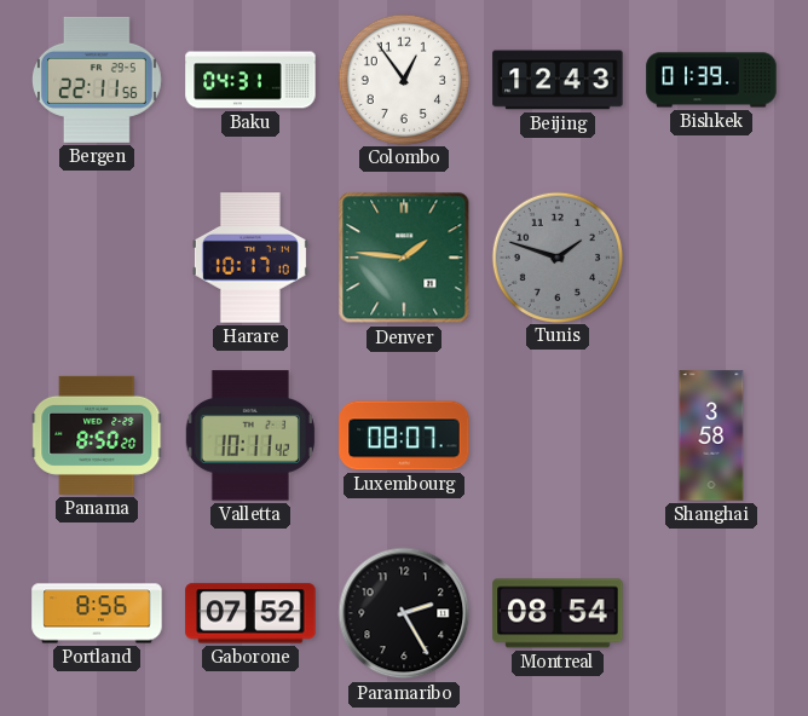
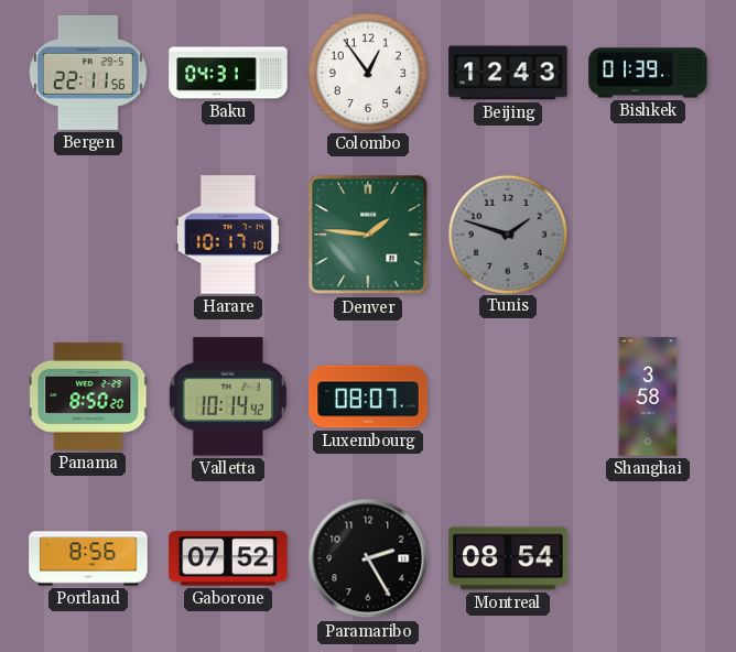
Valletta: 10:11 -> 10:14
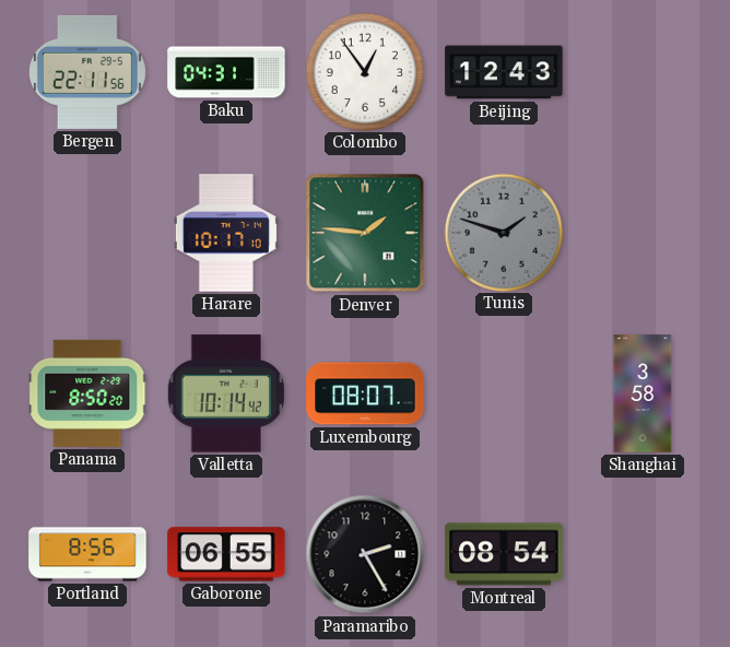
Bishkek: 01:39 -> none
Gaborone: 07:52 -> 06:55
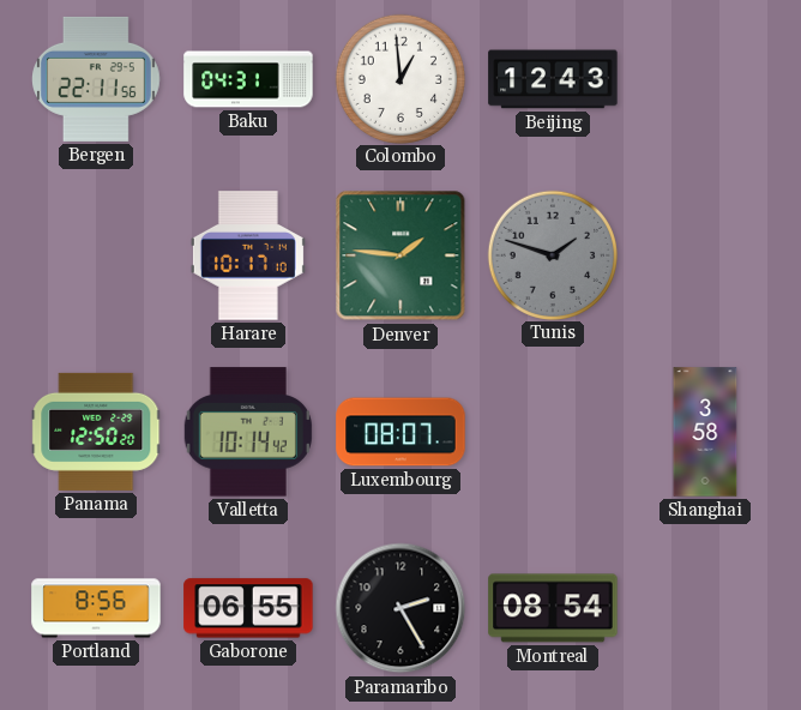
Colombo: 12:54 -> 12:59
Panama: 8:50 -> 12:50
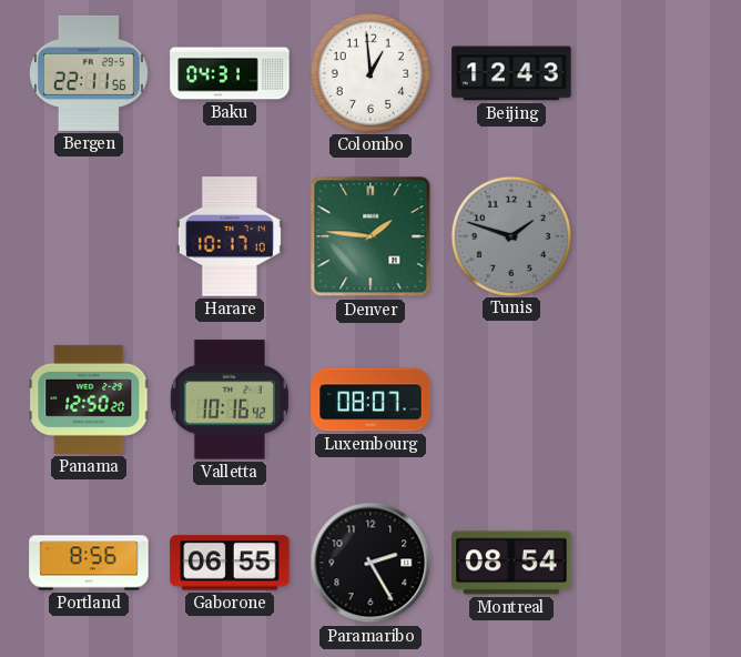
Valletta: 10:14 -> 10:16
Shanghai: 3:58 -> none
